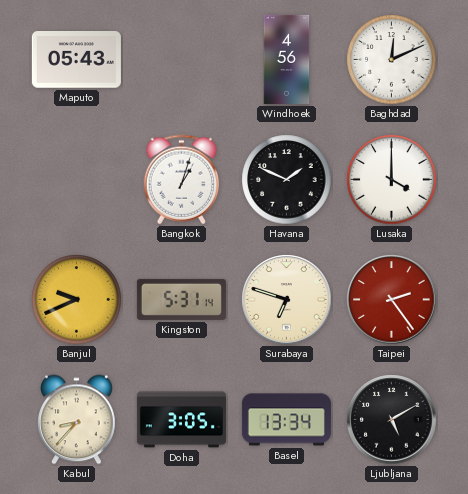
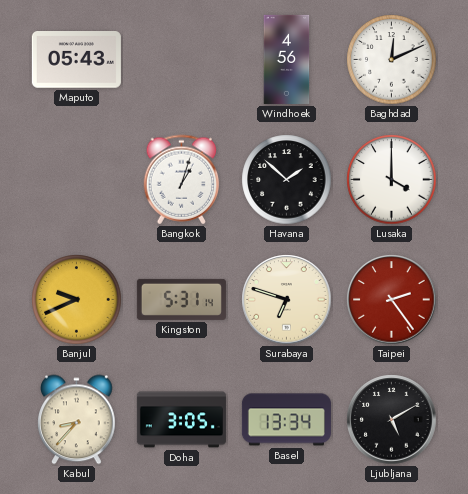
Havana: 1:49 -> 1:52
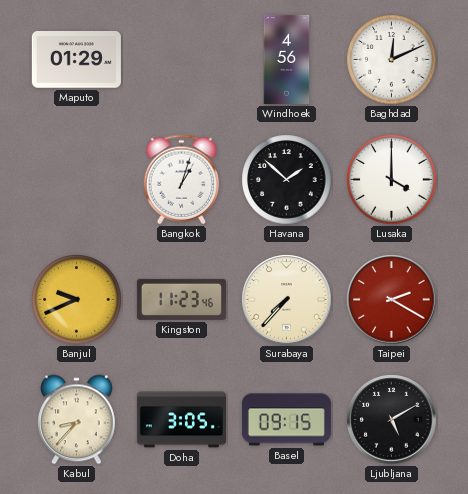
Maputo: 05:43 -> 01:29
Kingston: 5:31 -> 11:23
Surabaya: 6:48 -> 7:37
Taipei: 2:24 -> 2:20
Basel: 13:34 -> 09:15
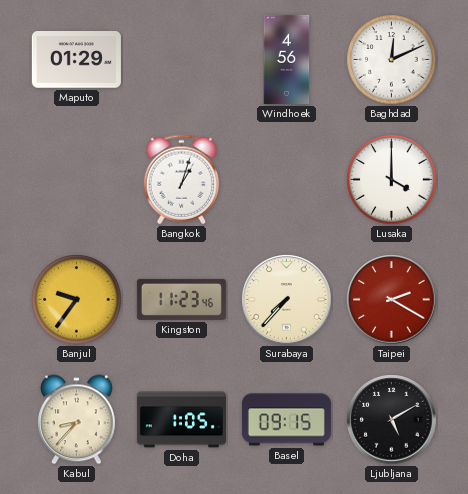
Havana: 1:52 -> none
Banjul: 9:41 -> 9:36
Doha: 3:05 -> 1:05
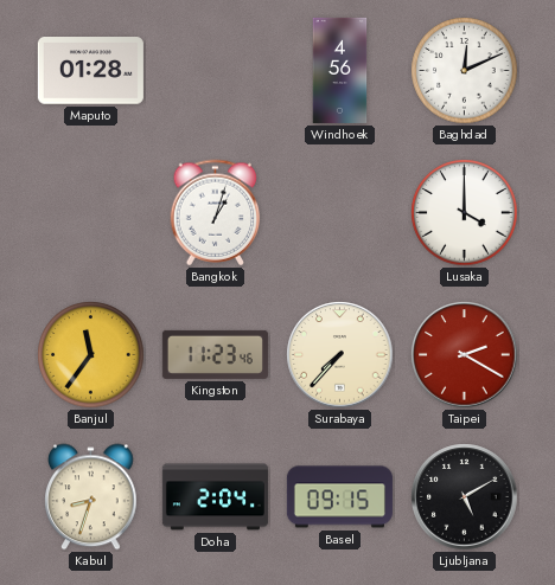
Maputo: 01:29 -> 01:28
Banjul: 9:36 -> 11:36
Kabul: 8:37 -> 8:33
Doha: 1:05 -> 2:04
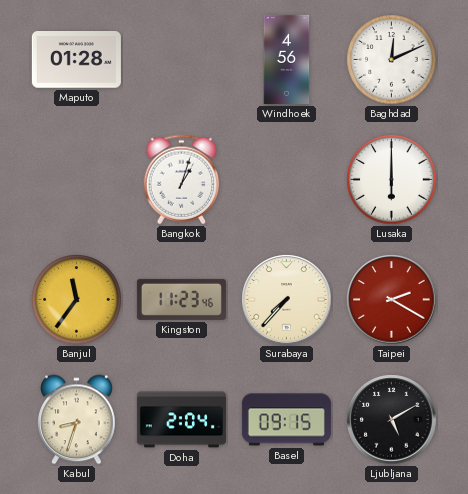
Lusaka: 4:00 -> 6:00
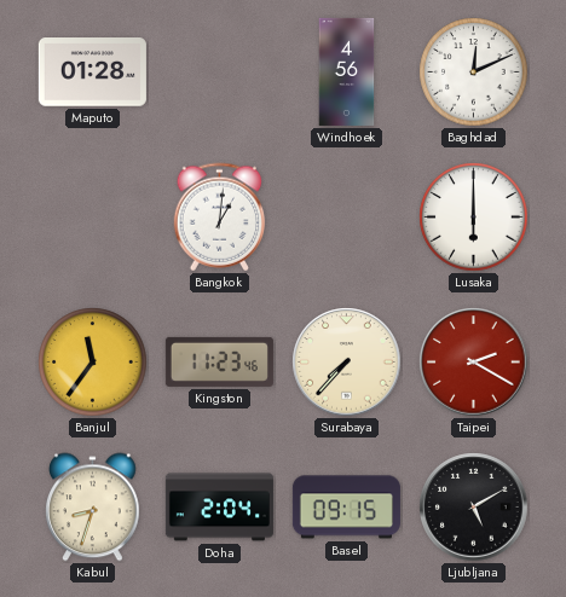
Bangkok: 1:03 -> 1:01
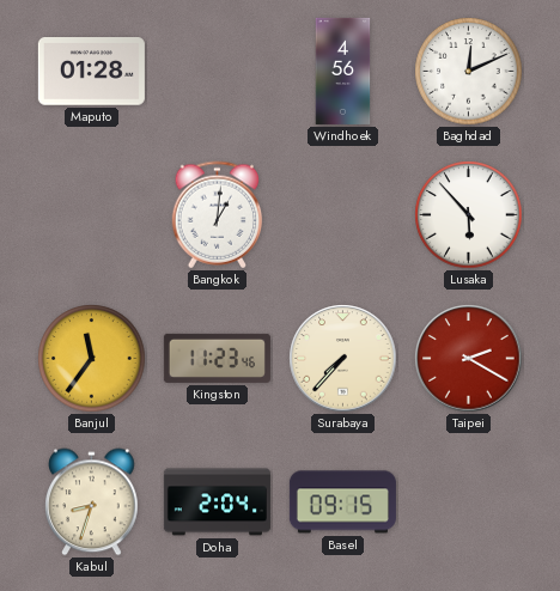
Lusaka: 6:00 -> 5:53
Ljubljana: 5:10 -> none
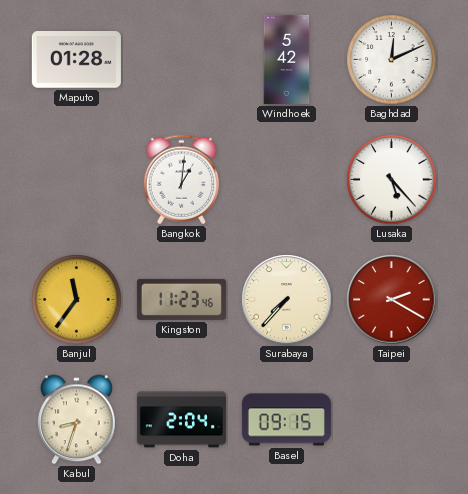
Windhoek: 4:56 -> 5:42
Lusaka: 5:53 -> 5:23
